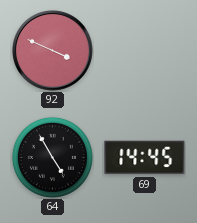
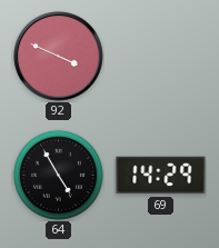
69: 14:45 -> 14:29
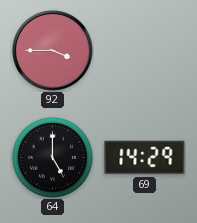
92: 3:49 -> 3:45
64: 4:55 -> 5:00
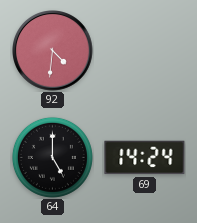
92: 3:45 -> 4:31
69: 14:29 -> 14:24
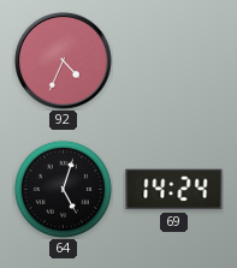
92: 4:31 -> 4:34
64: 5:00 -> 5:03
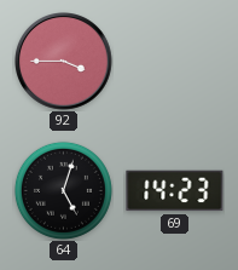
92: 4:34 -> 3:45
69: 14:24 -> 14:23
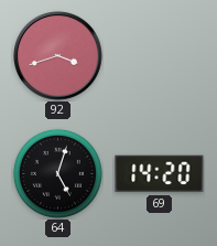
92: 3:45 -> 3:42
69: 14:23 -> 14:20
